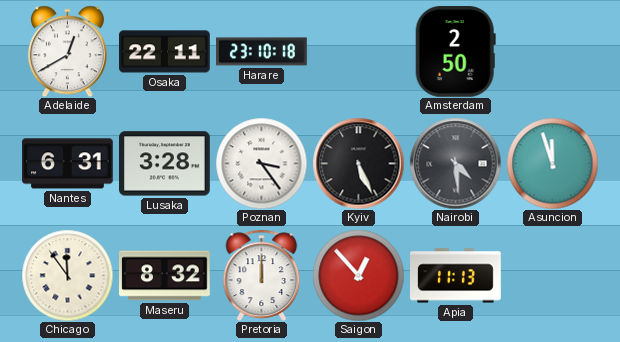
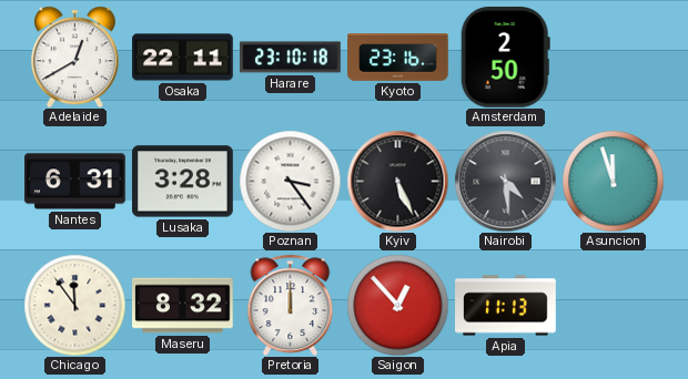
Kyoto: none -> 23:16
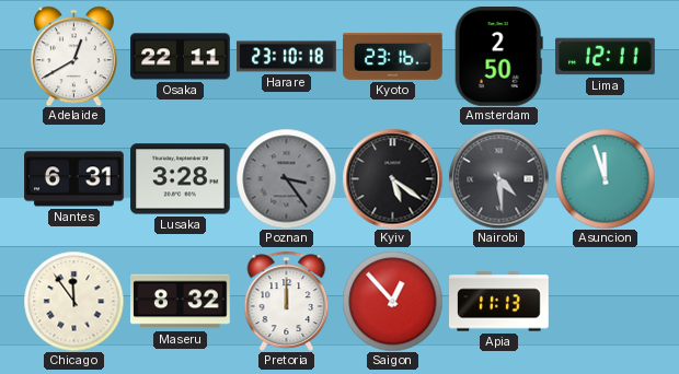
Lima: none -> 12:11
Poznan dial: white -> grey
Kyiv: 5:26 -> 5:21
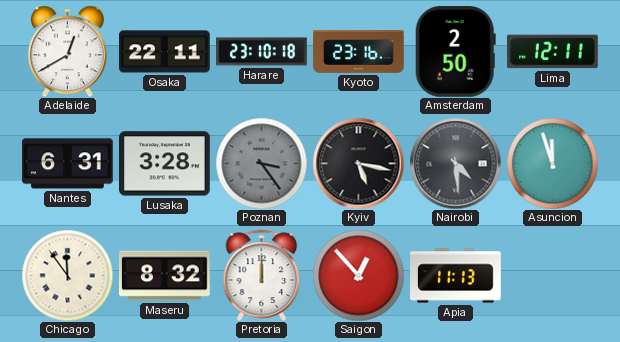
Kyiv: 5:21 -> 5:17
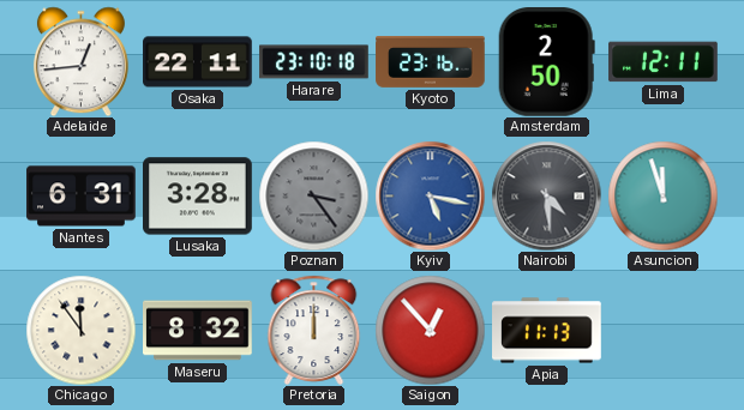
Adelaide: 12:40 -> 12:44
Kyiv dial: black -> blue
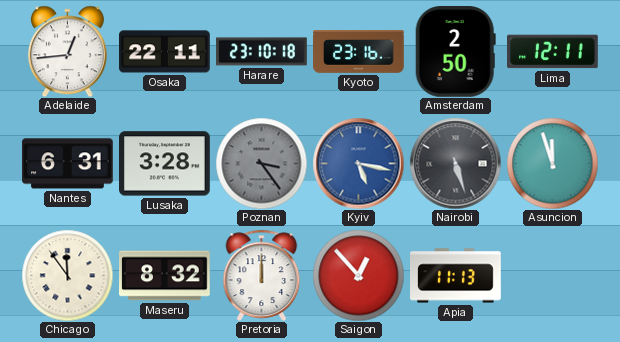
Nairobi: 4:29 -> 5:27
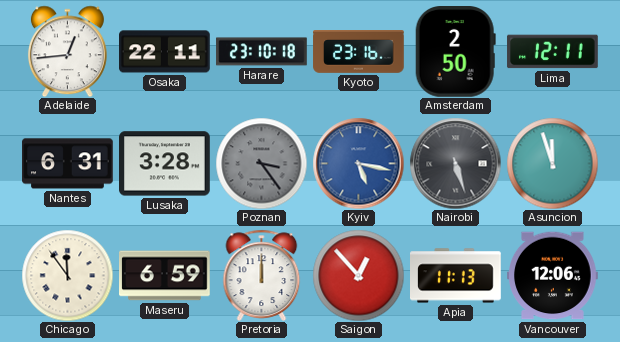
Maseru: 8:32 -> 6:59
Vancouver: none -> 12:06
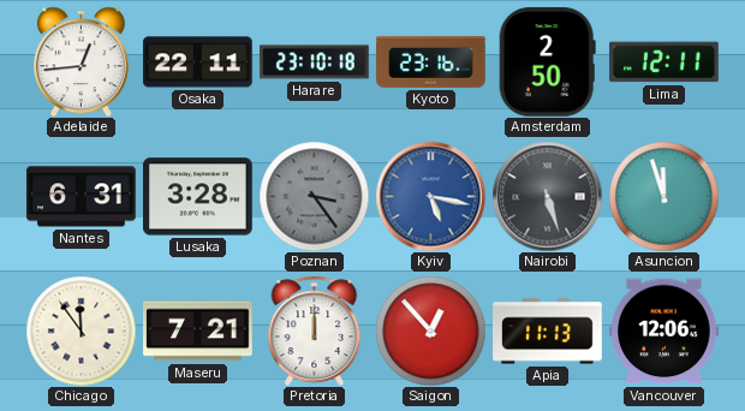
Maseru: 6:59 -> 7:21
